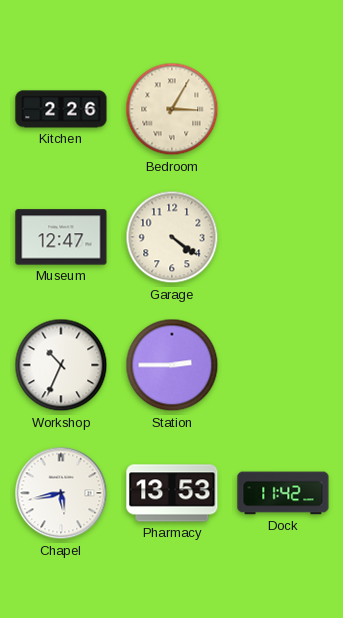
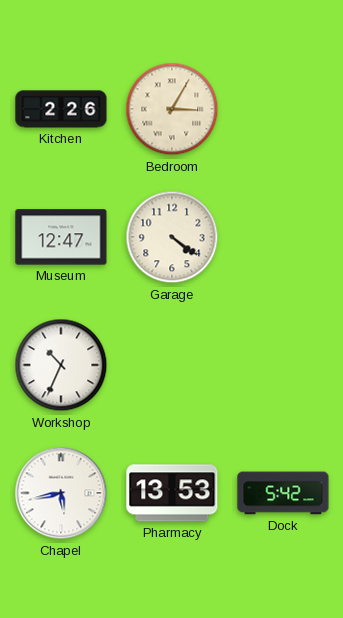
Station: 2:45 -> none
Dock: 11:42 -> 5:42
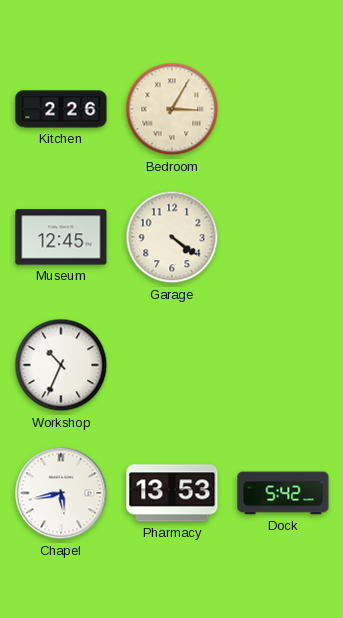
Museum: 12:47 -> 12:45
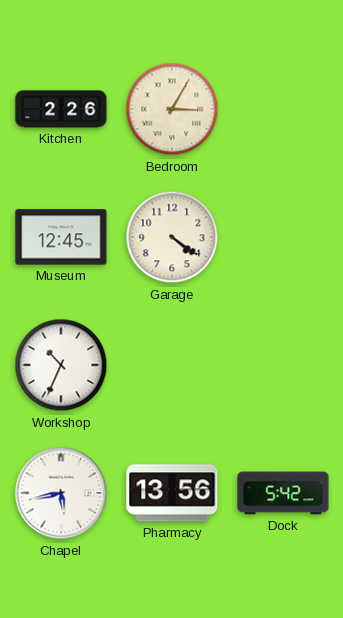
Pharmacy: 13:53 -> 13:56
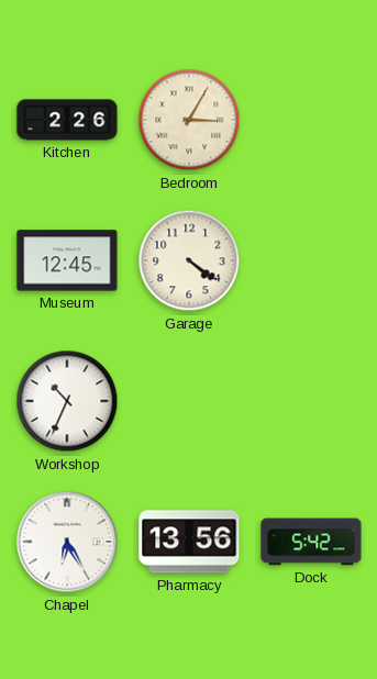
Chapel: 5:43 -> 6:25
